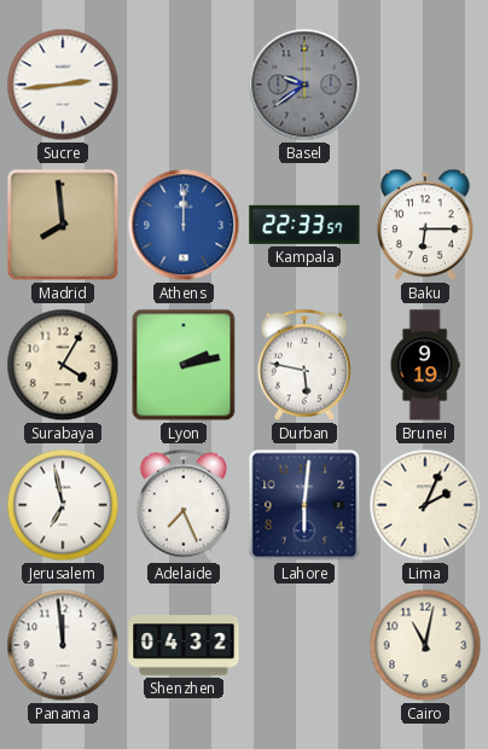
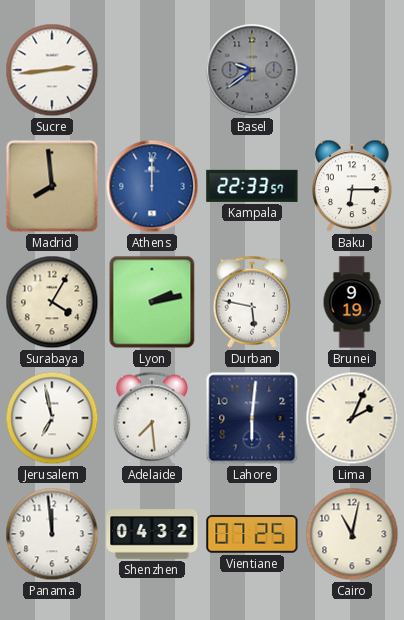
Adelaide: 7:26 -> 7:29
Vientiane: none -> 07:25
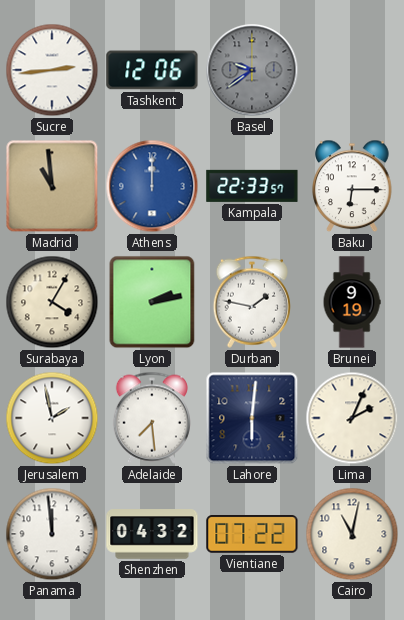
Tashkent: none -> 12:06
Madrid: 7:59 -> 10:59
Durban: 5:47 -> 1:47
Jerusalem: 6:58 -> 1:58
Vientiane: 07:25 -> 07:22
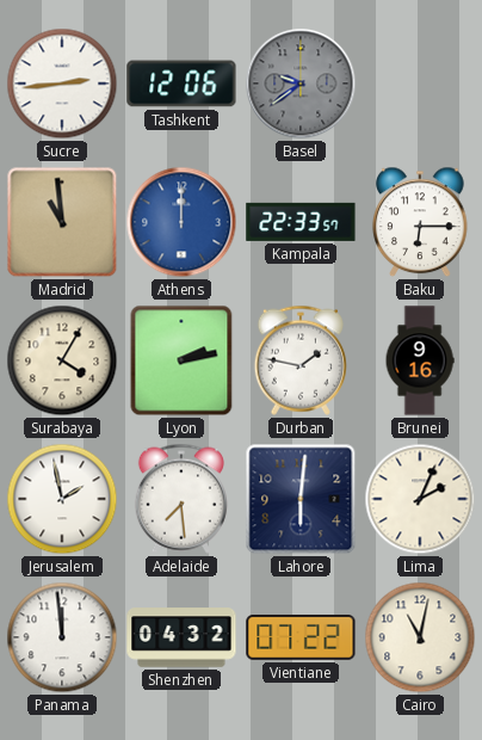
Brunei: 9:19 -> 9:16
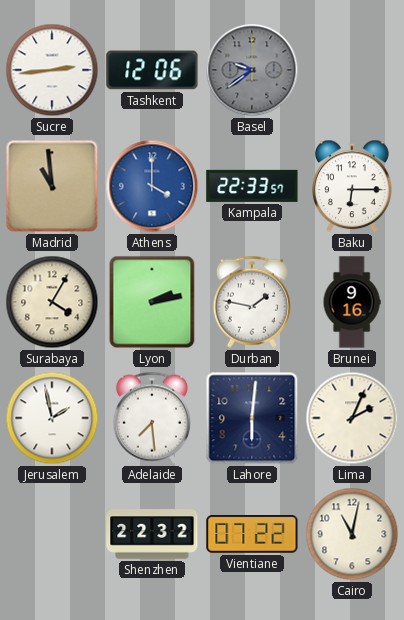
Athens: 12:00 -> 4:00
Panama: 11:59 -> none
Shenzhen: 04:32 -> 22:32
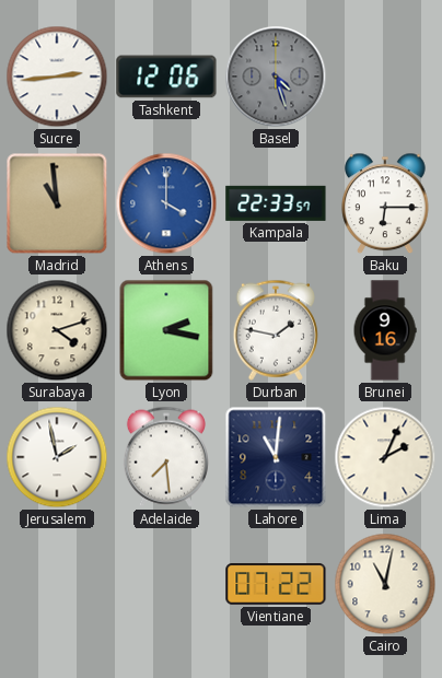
Basel: 9:39 -> 4:27
Surabaya: 4:05 -> 4:12
Lyon: 2:13 -> 2:17
Lahore: 6:01 -> 11:01
Shenzhen: 22:32 -> none
